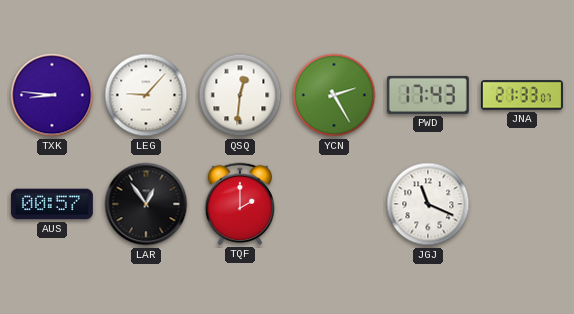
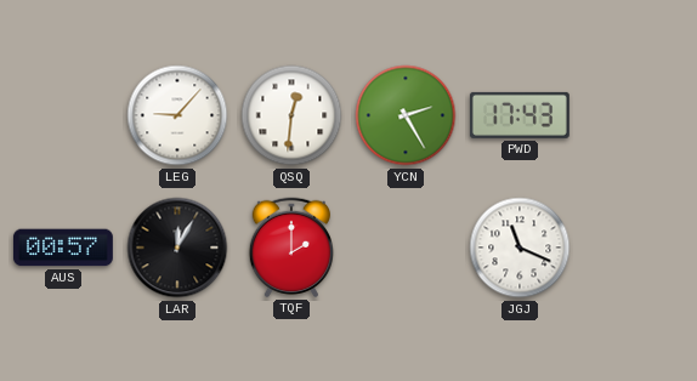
TXK: 8:46 -> none
JNA: 21:33 -> none
LAR: 12:54 -> 12:05
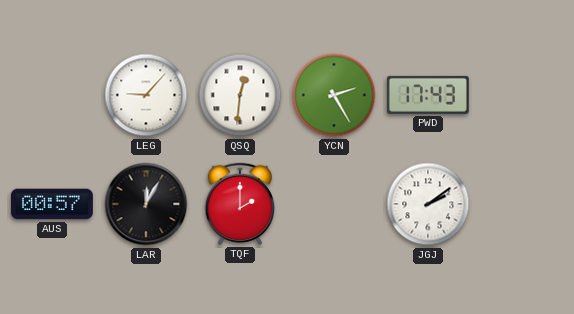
JGJ: 11:19 -> 2:09
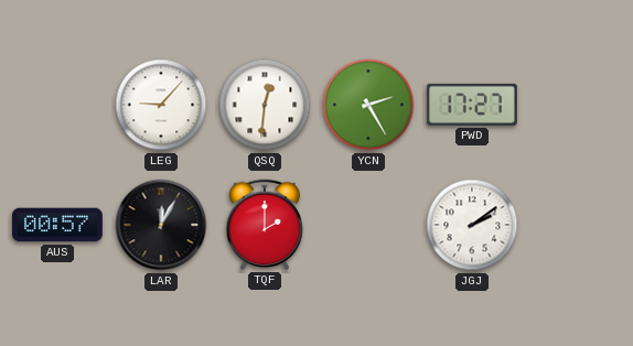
PWD: 17:43 -> 17:27
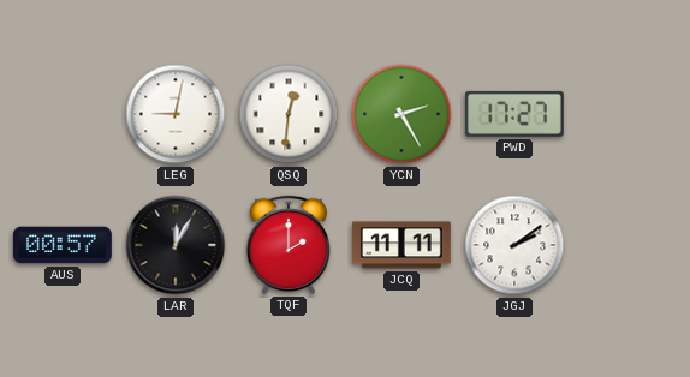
LEG: 9:07 -> 9:02
JCQ: none -> 11:11
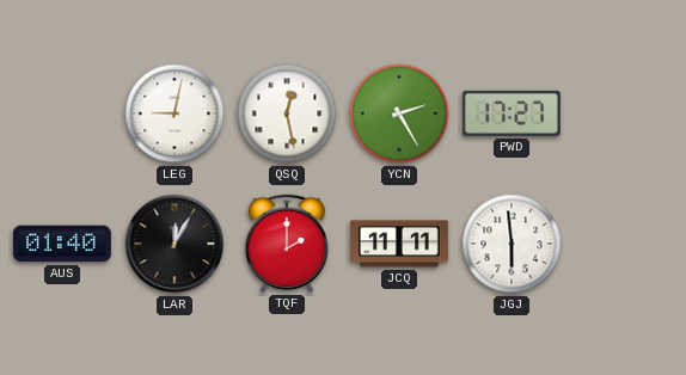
QSQ: 12:31 -> 12:28
AUS: 00:57 -> 01:40
JGJ: 2:09 -> 5:59
